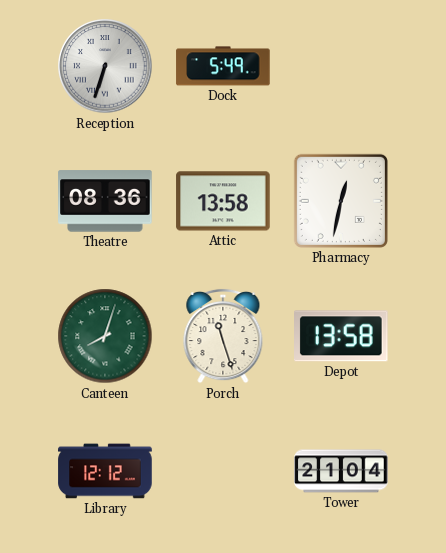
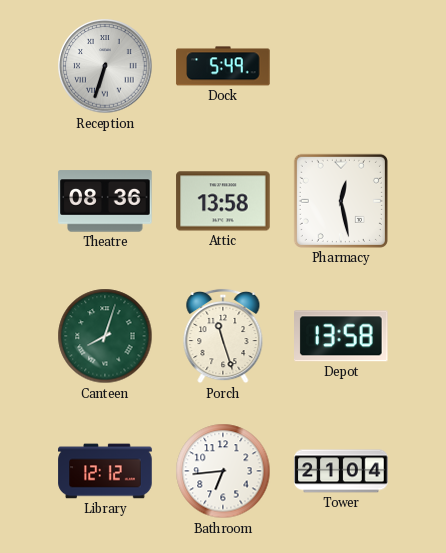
Pharmacy: 12:32 -> 12:28
Bathroom: none -> 6:44
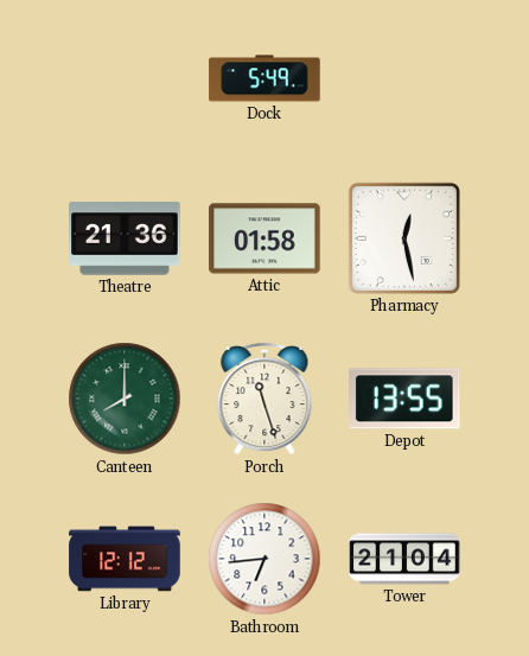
Reception: 6:33 -> none
Theatre: 08:36 -> 21:36
Attic: 13:58 -> 01:58
Canteen: 8:03 -> 8:00
Depot: 13:58 -> 13:55
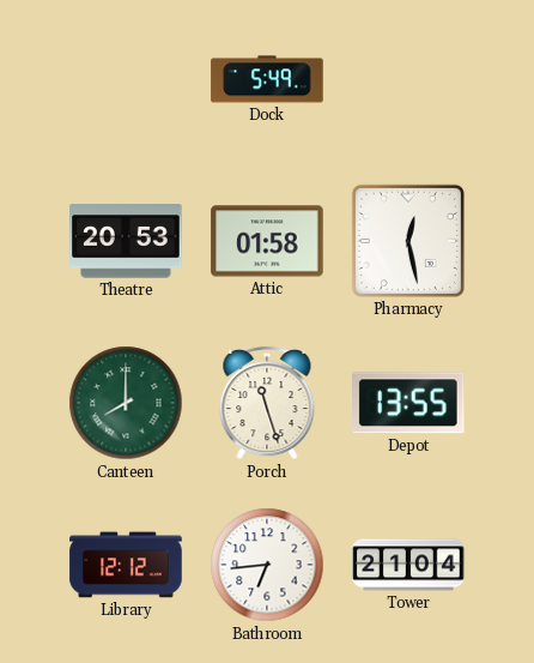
Theatre: 21:36 -> 20:53
